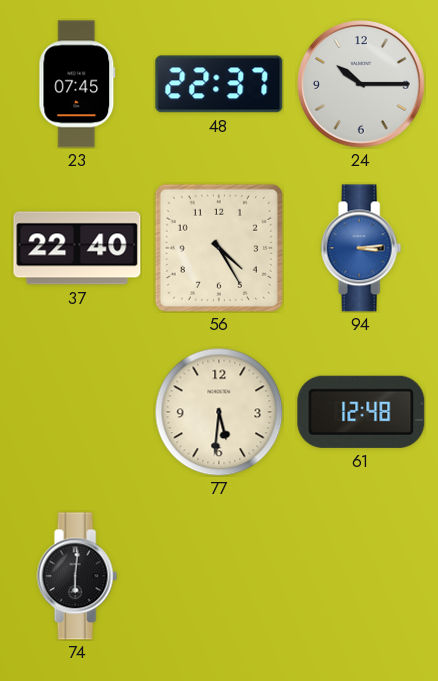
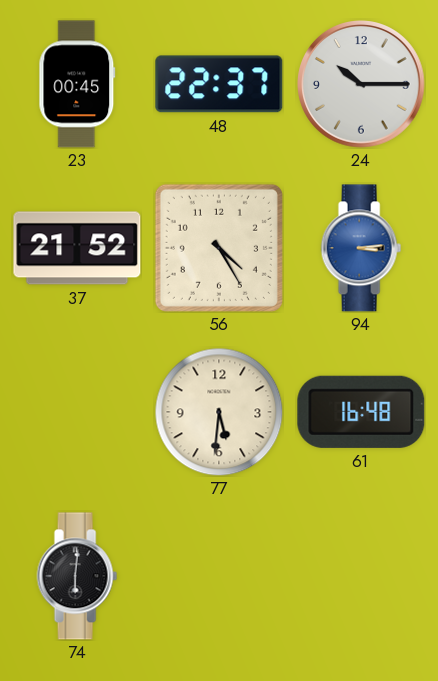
23: 07:45 -> 00:45
37: 22:40 -> 21:52
61: 12:48 -> 16:48
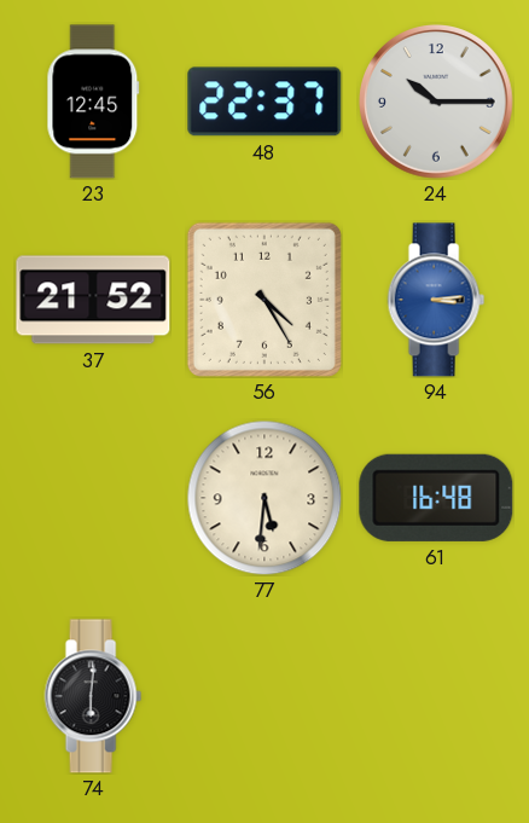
23: 00:45 -> 12:45
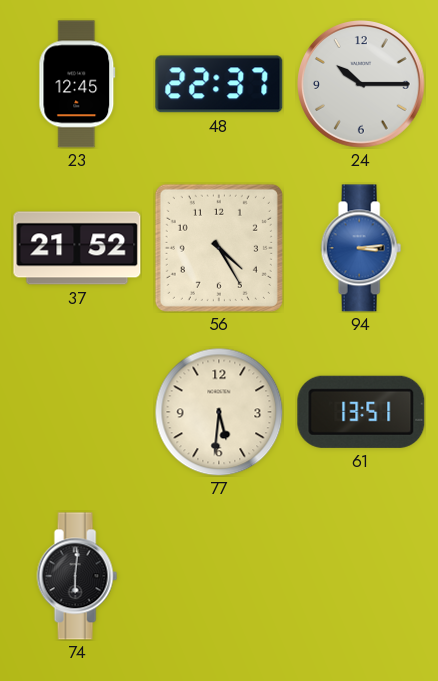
61: 16:48 -> 13:51
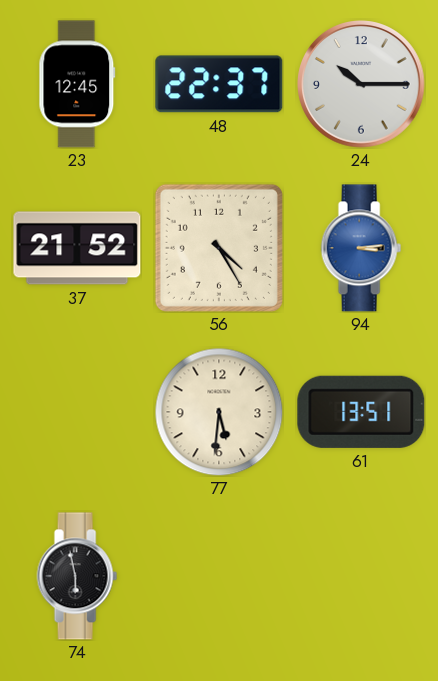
74: 6:01 -> 5:58
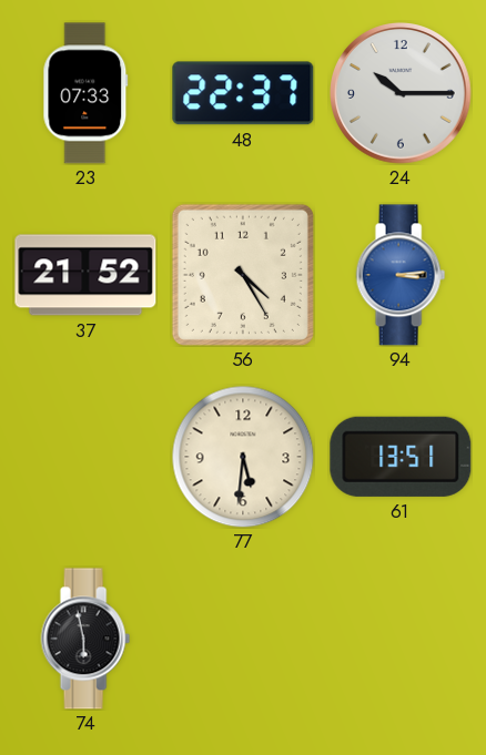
23: 12:45 -> 07:33
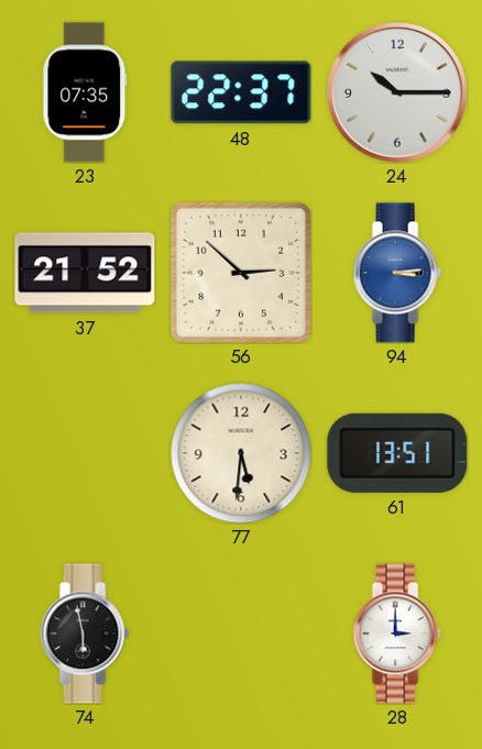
23: 07:33 -> 07:35
56: 4:25 -> 2:52
28: none -> 3:00
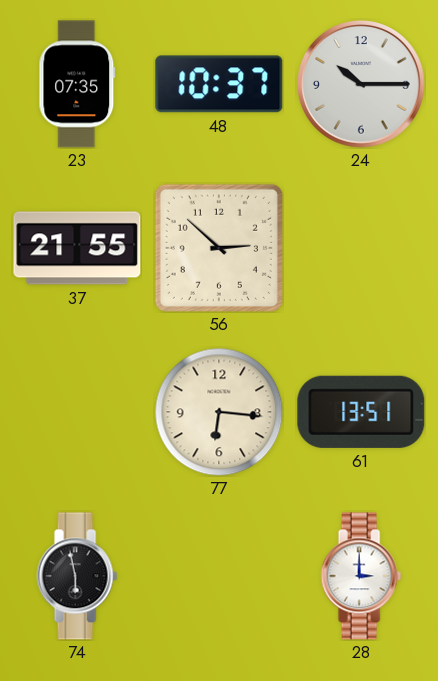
48: 22:37 -> 10:37
37: 21:52 -> 21:55
94: 3:14 -> none
77: 5:31 -> 6:16
